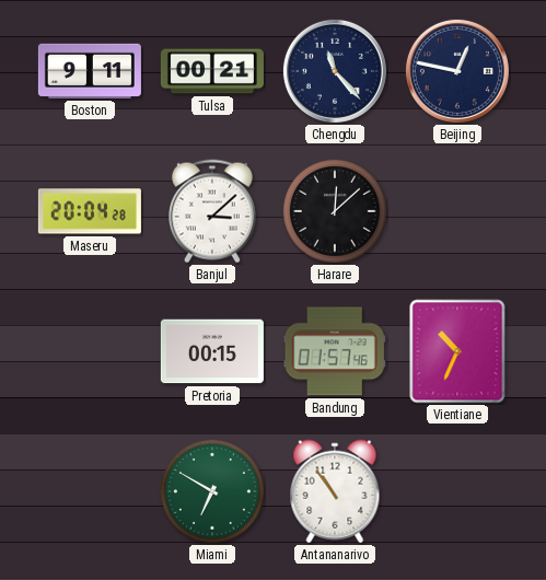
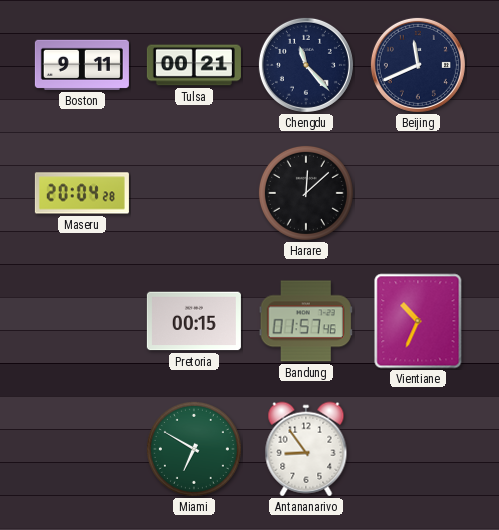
Beijing: 12:47 -> 11:41
Banjul: 3:08 -> none
Antananarivo: 10:54 -> 8:54
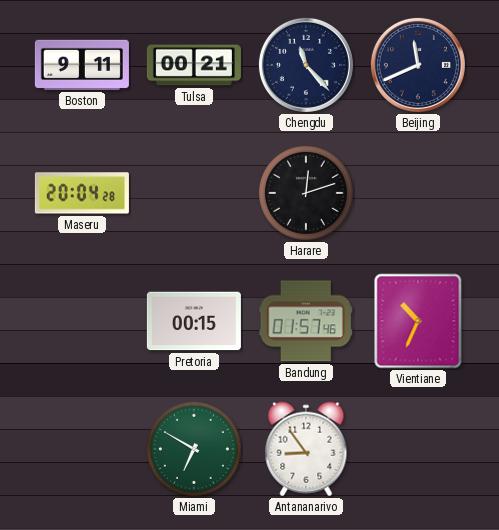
Harare: 12:08 -> 12:12
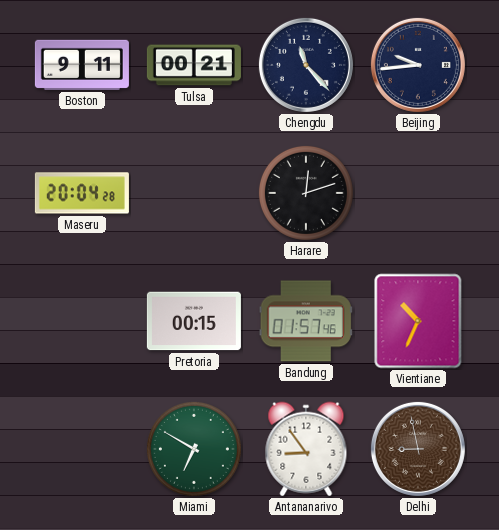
Beijing: 11:41 -> 9:44
Delhi: none -> 8:58
